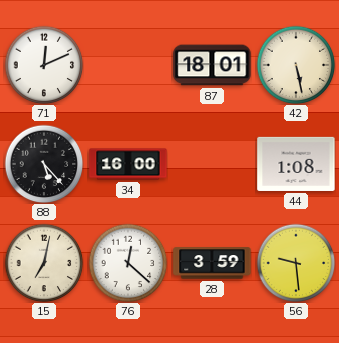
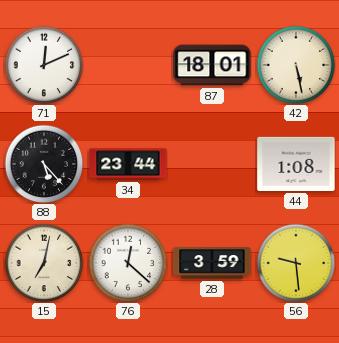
34: 16:00 -> 23:44
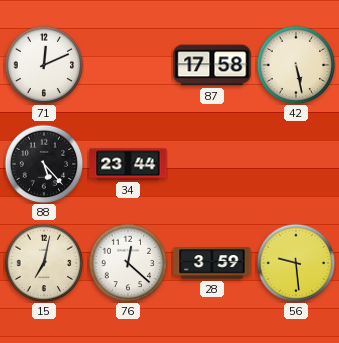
87: 18:01 -> 17:58
44: 1:08 -> none
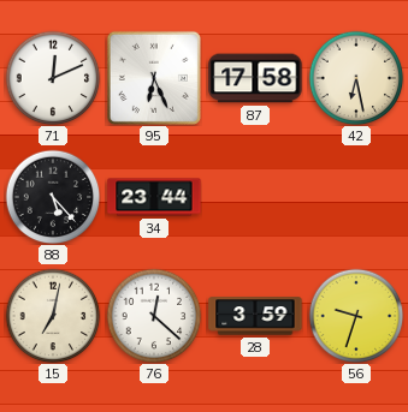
95: none -> 6:26
42: 5:28 -> 6:28
56: 9:29 -> 9:33
